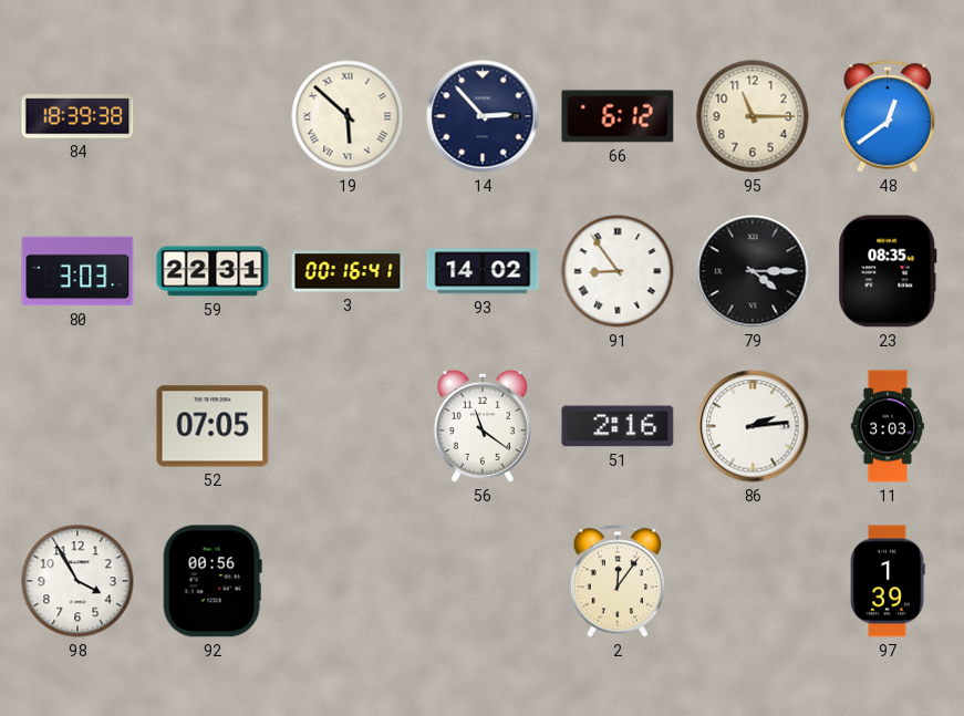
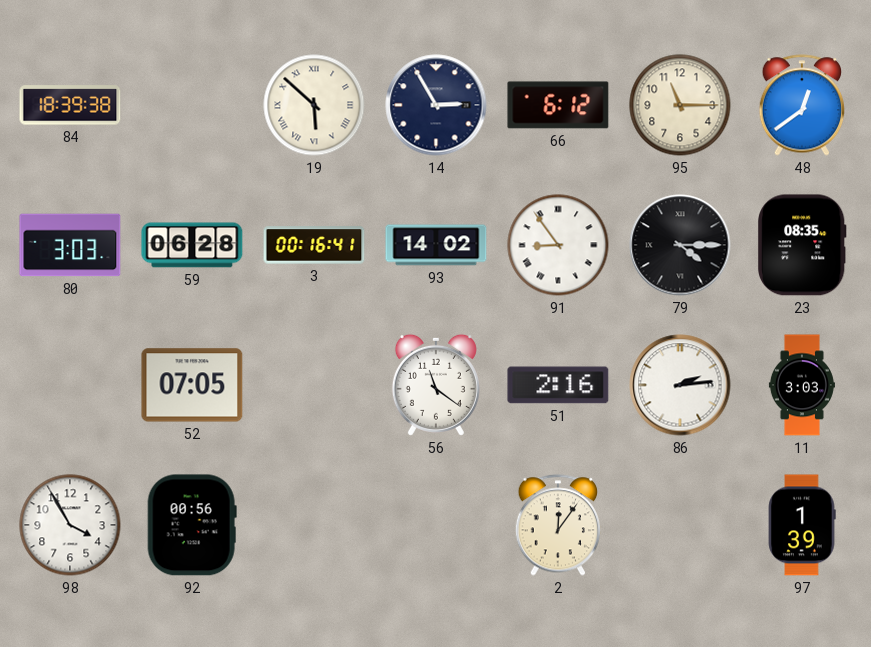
14: 2:53 -> 2:55
59: 22:31 -> 06:28
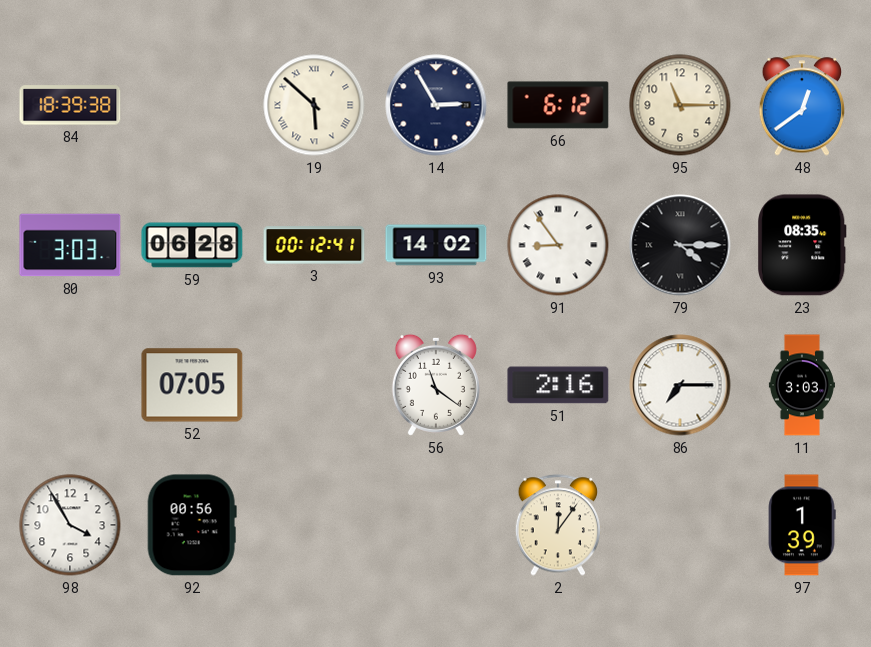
3: 00:16 -> 00:12
86: 2:14 -> 7:15
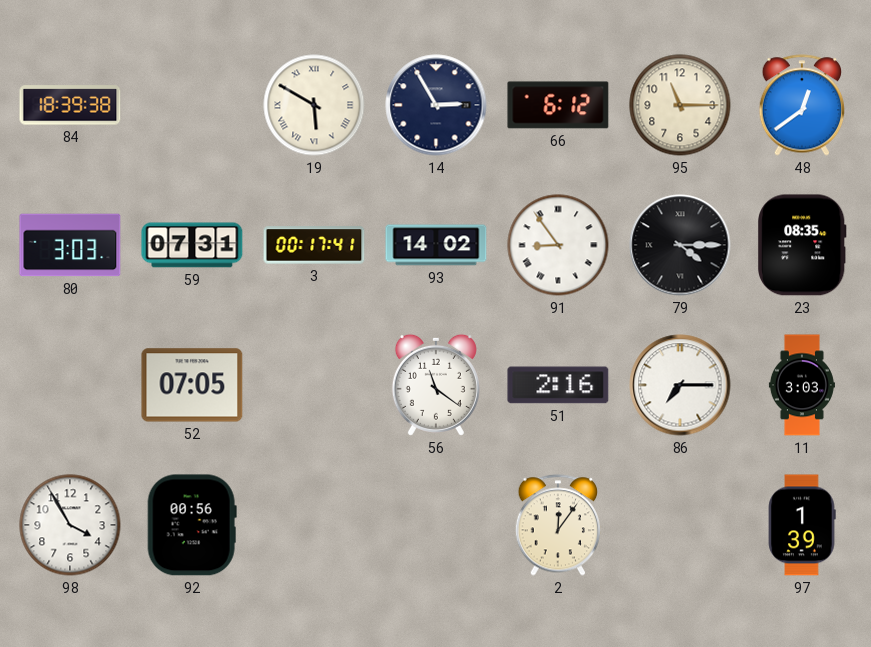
19: 5:52 -> 5:50
59: 06:28 -> 07:31
3: 00:12 -> 00:17
